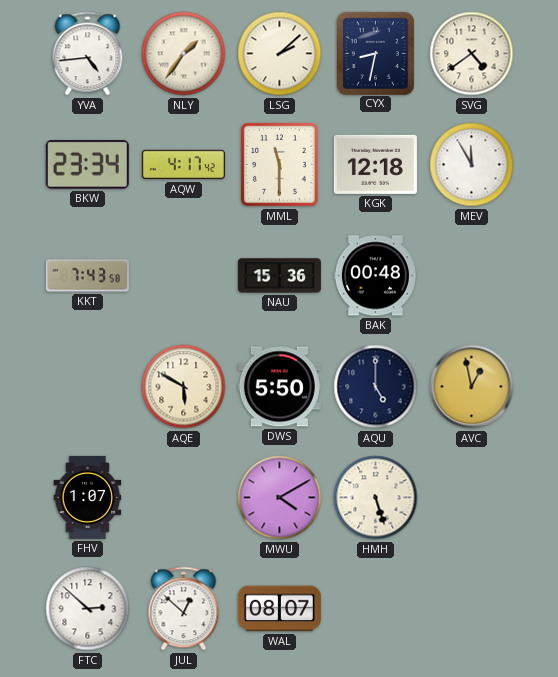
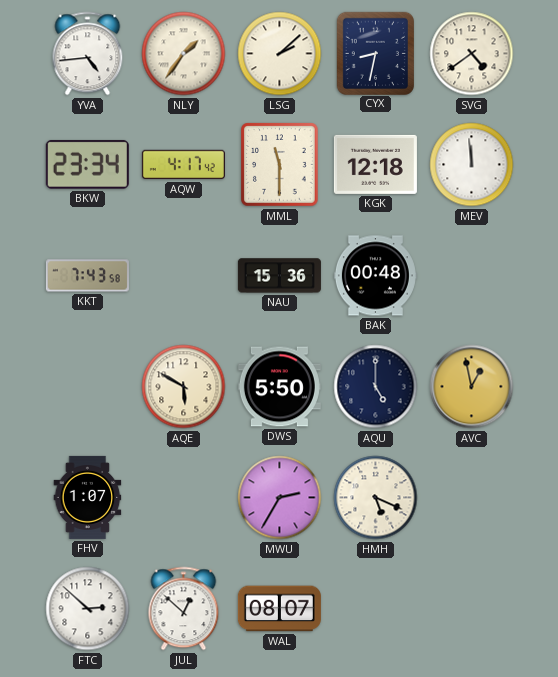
MEV: 11:55 -> 11:59
MWU: 4:10 -> 2:35
HMH: 5:27 -> 5:19
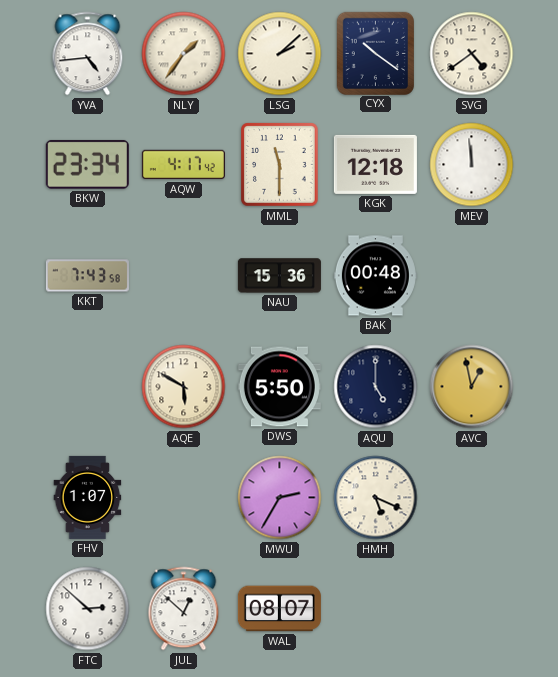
CYX: 8:32 -> 10:21
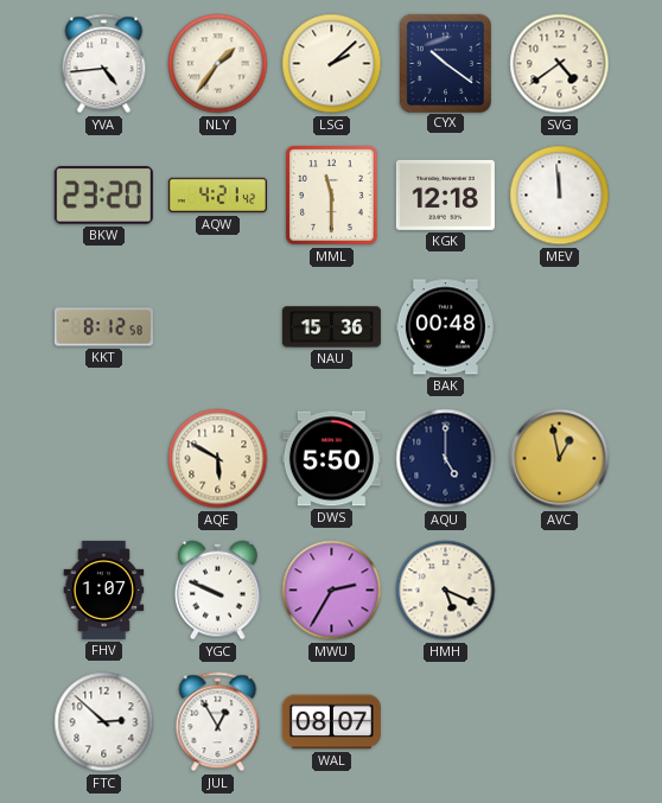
BKW: 23:34 -> 23:20
AQW: 4:17 -> 4:21
KKT: 7:43 -> 8:12
YGC: none -> 9:49
JUL: 12:52 -> 12:55
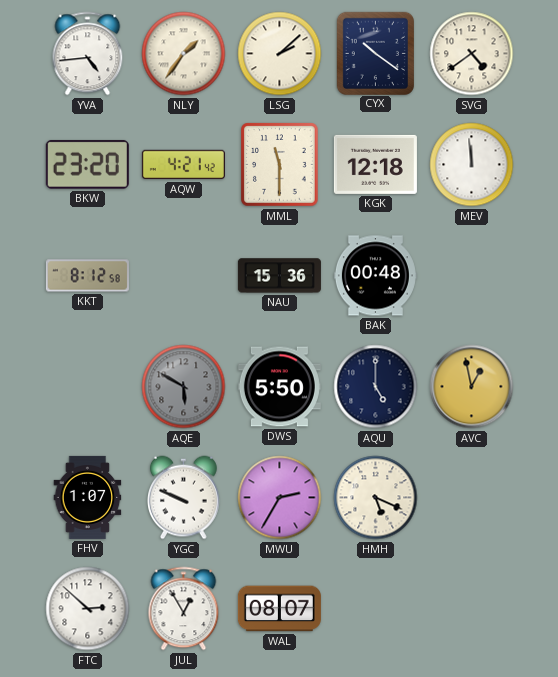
AQE dial: cream -> grey
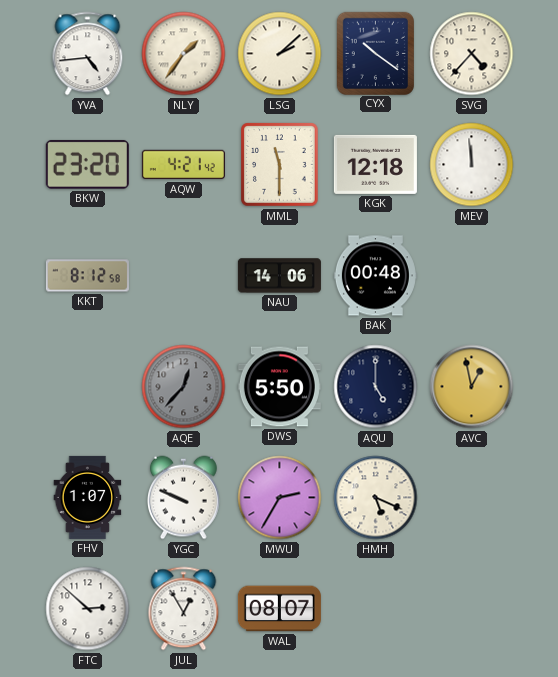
SVG: 4:39 -> 4:37
NAU: 15:36 -> 14:06
AQE: 5:50 -> 12:37
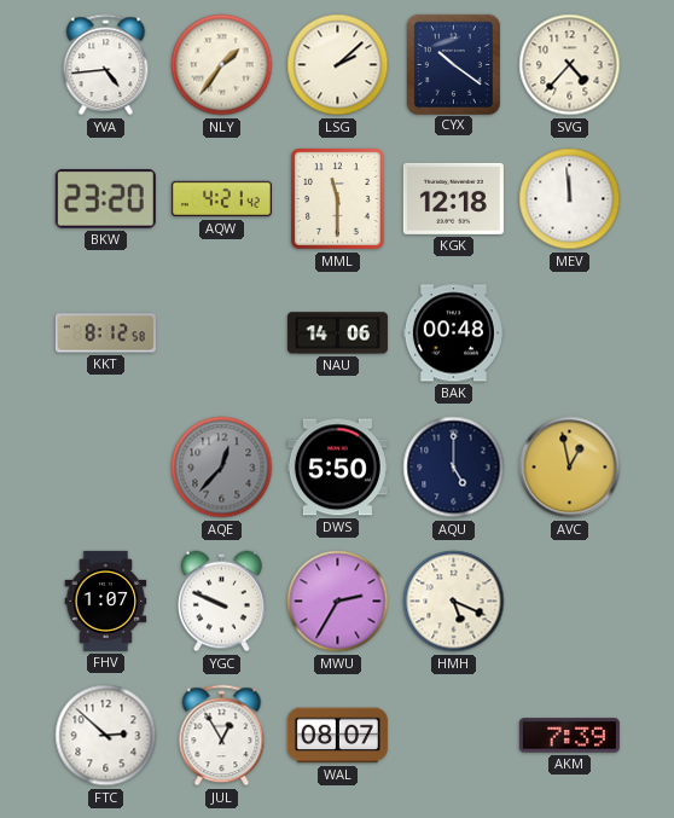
AKM: none -> 7:39
